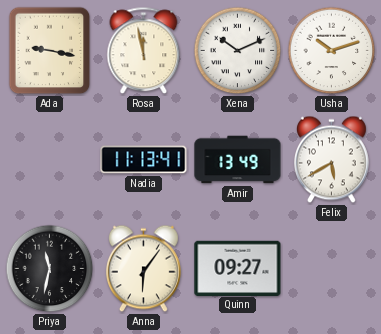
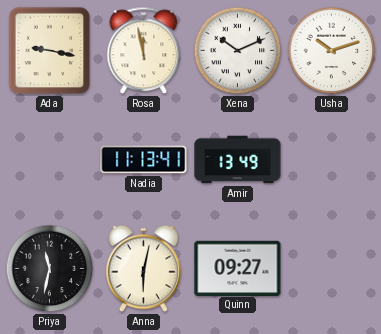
Felix: 5:40 -> none
Anna: 6:06 -> 6:02
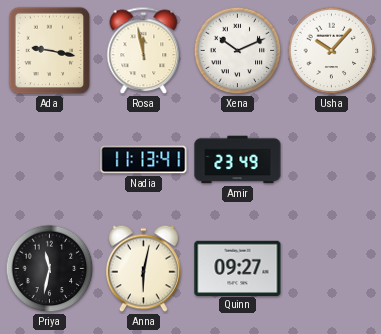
Usha: 10:12 -> 10:07
Amir: 13:49 -> 23:49
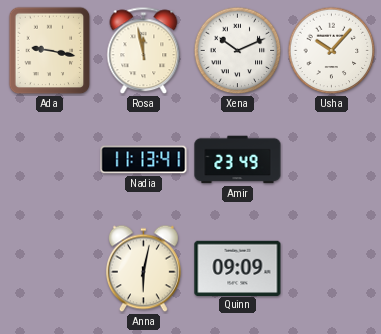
Priya: 11:32 -> none
Quinn: 09:27 -> 09:09
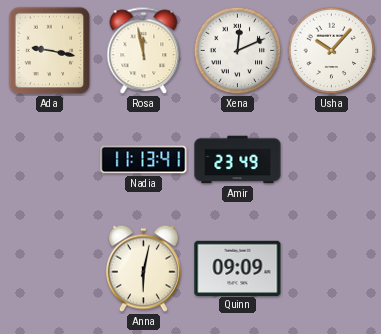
Xena: 10:11 -> 12:11
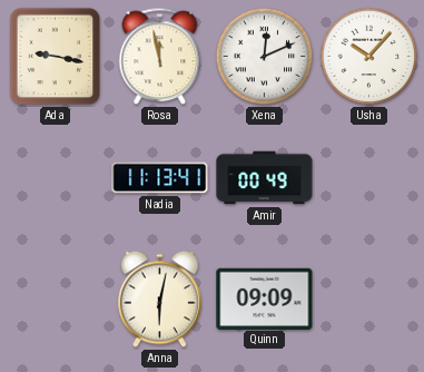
Amir: 23:49 -> 00:49
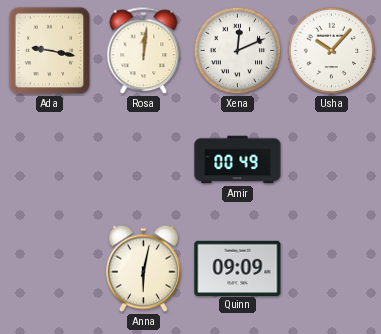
Rosa: 11:58 -> 12:01
Nadia: 11:13 -> none
